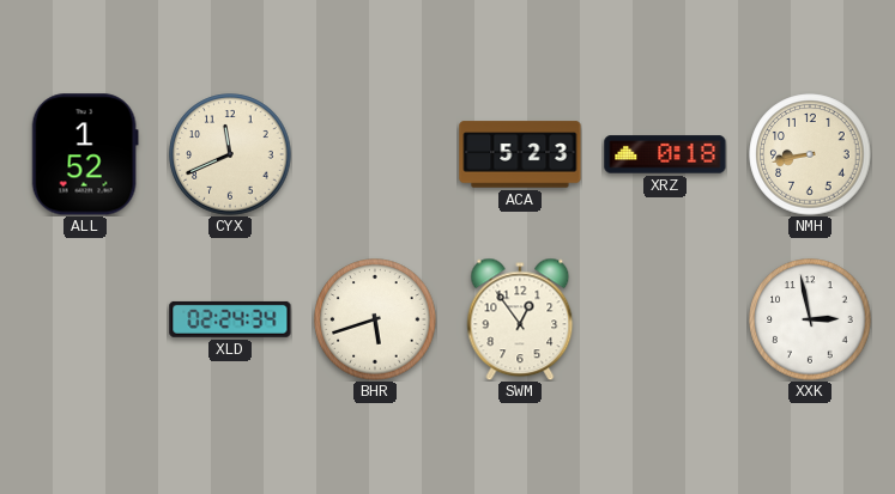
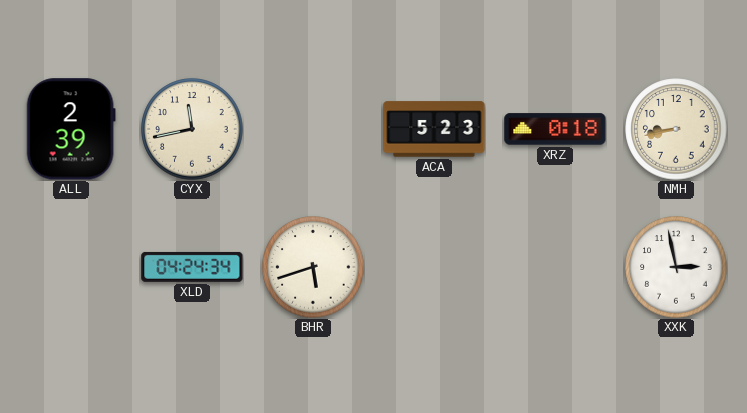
ALL: 1:52 -> 2:39
CYX: 11:41 -> 11:43
XLD: 02:24 -> 04:24
SWM: 12:54 -> none
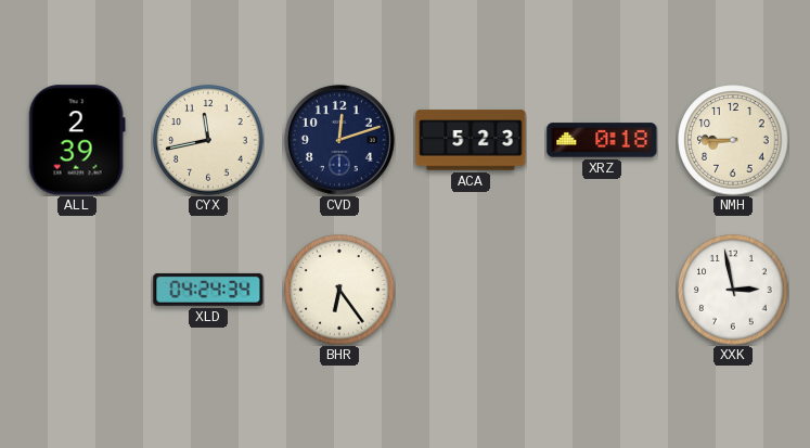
CVD: none -> 12:12
NMH: 8:43 -> 8:45
BHR: 5:42 -> 6:24
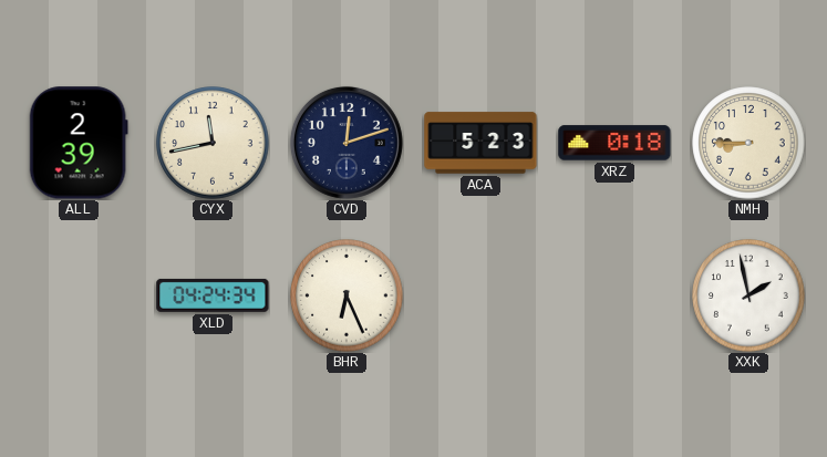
BHR: 6:24 -> 6:26
XXK: 2:58 -> 1:58
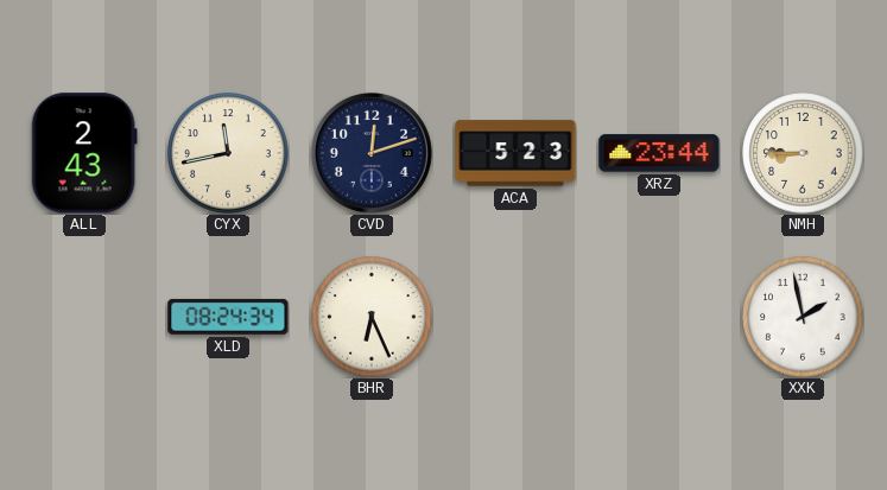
ALL: 2:39 -> 2:43
XRZ: 0:18 -> 23:44
XLD: 04:24 -> 08:24
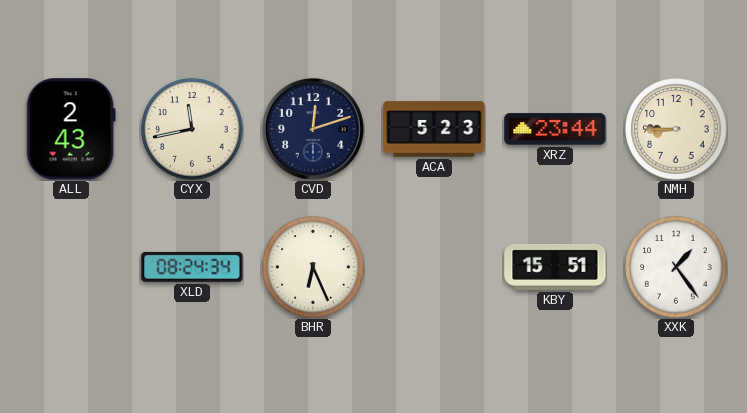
KBY: none -> 15:51
XXK: 1:58 -> 1:24
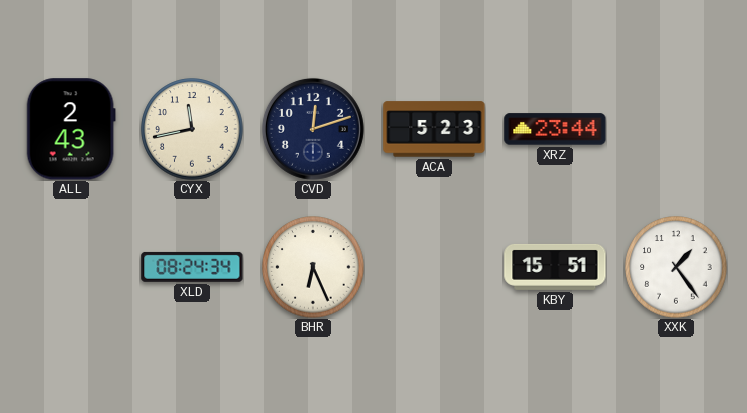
NMH: 8:45 -> none
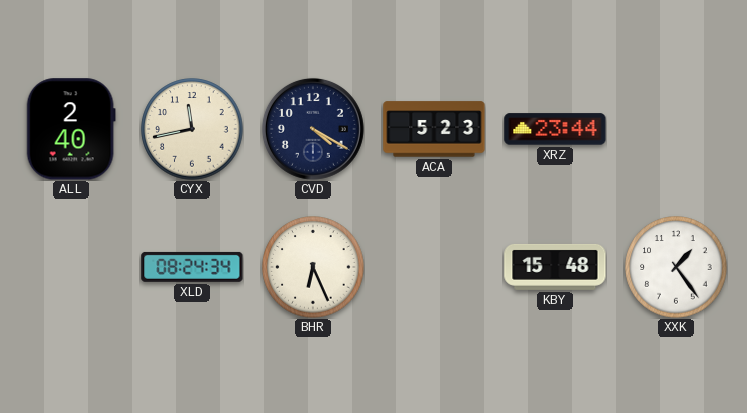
ALL: 2:43 -> 2:40
CVD: 12:12 -> 4:20
KBY: 15:51 -> 15:48
